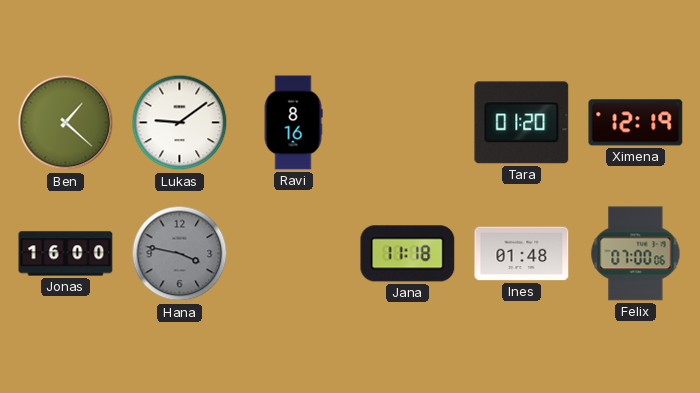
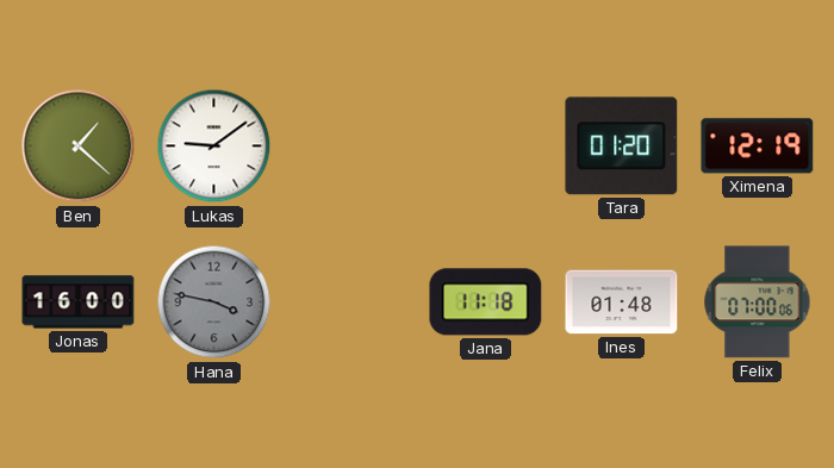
Ravi: 8:16 -> none
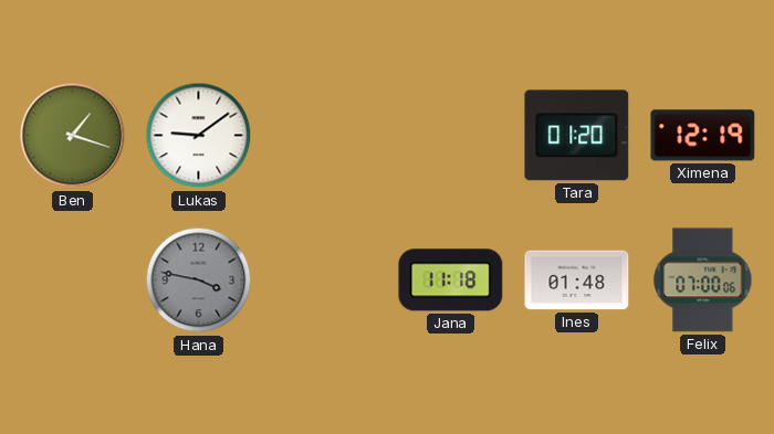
Ben: 1:22 -> 1:18
Jonas: 16:00 -> none
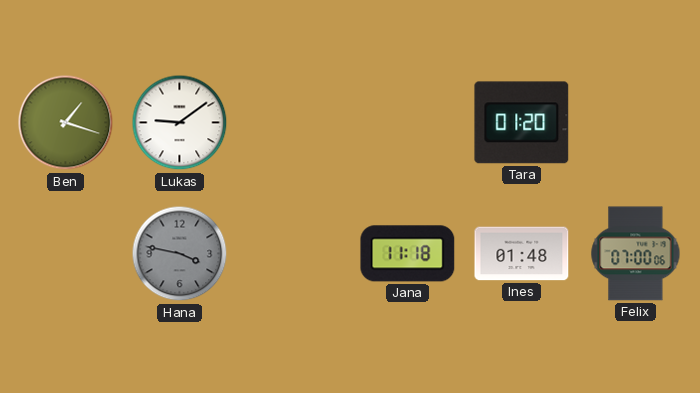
Ximena: 12:19 -> none
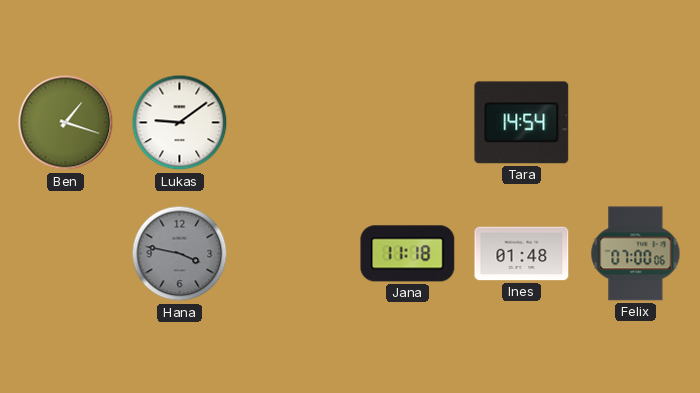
Tara: 01:20 -> 14:54
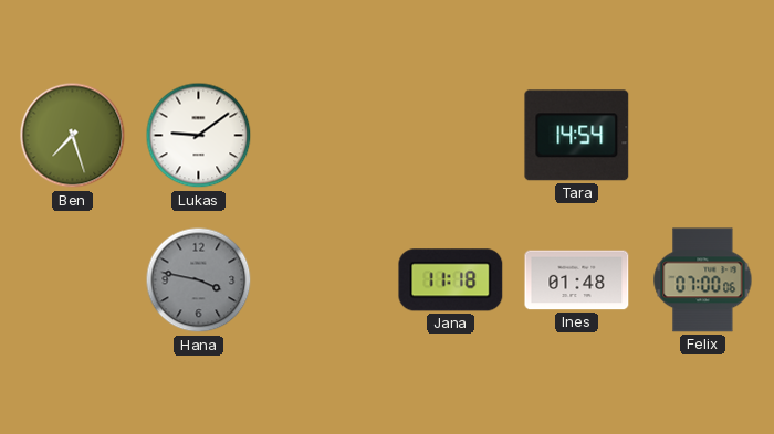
Ben: 1:18 -> 7:27
